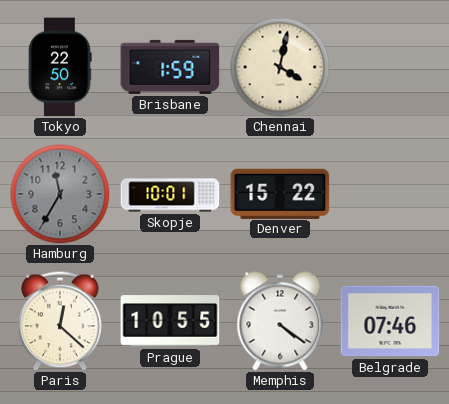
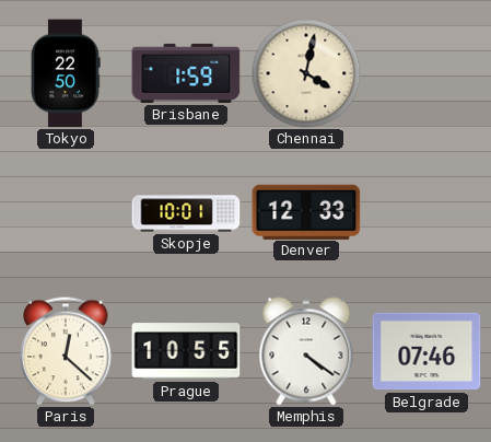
Hamburg: 11:35 -> none
Denver: 15:22 -> 12:33
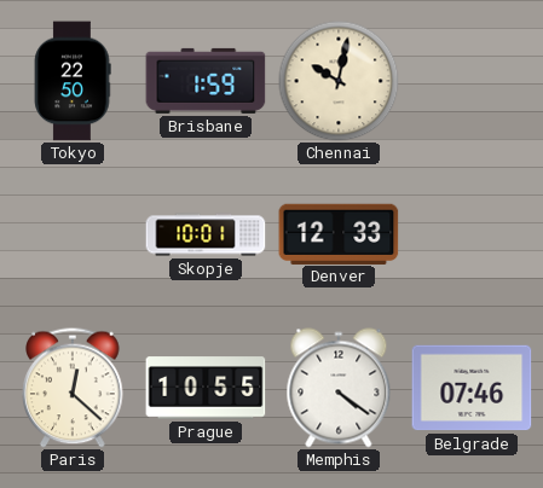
Chennai: 4:02 -> 10:02
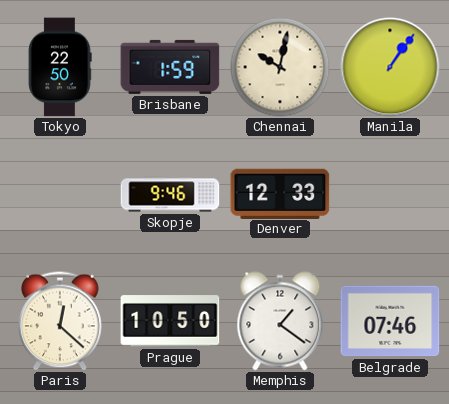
Manila: none -> 1:06
Skopje: 10:01 -> 9:46
Prague: 10:55 -> 10:50
Memphis: 4:21 -> 1:21
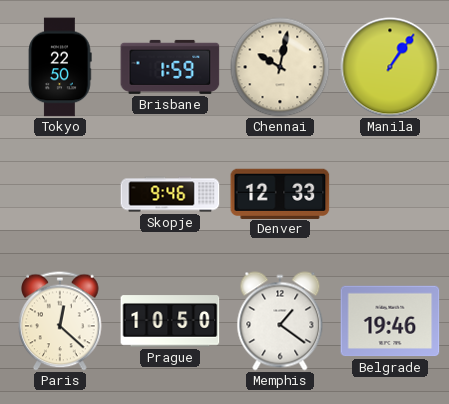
Belgrade: 07:46 -> 19:46
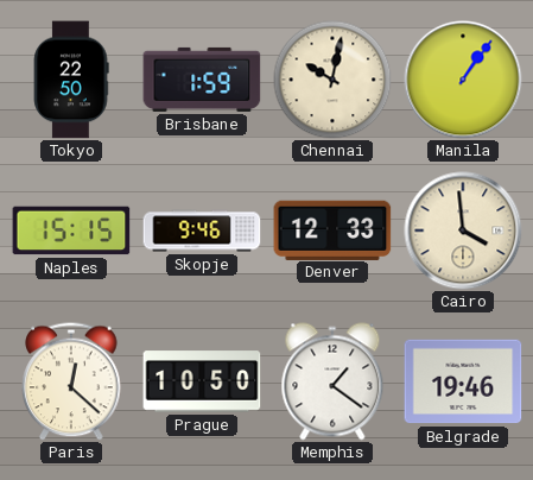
Naples: none -> 15:15
Cairo: none -> 3:59
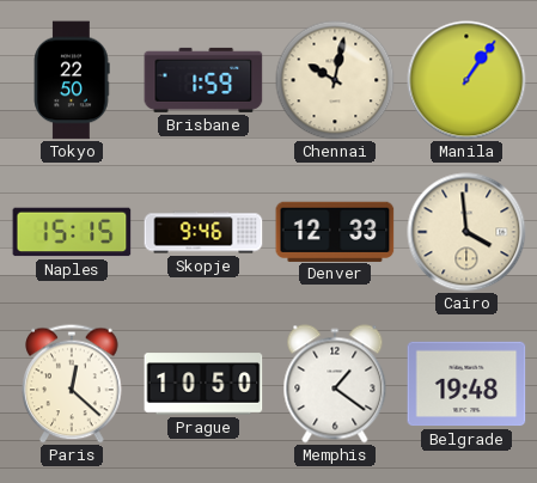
Belgrade: 19:46 -> 19:48
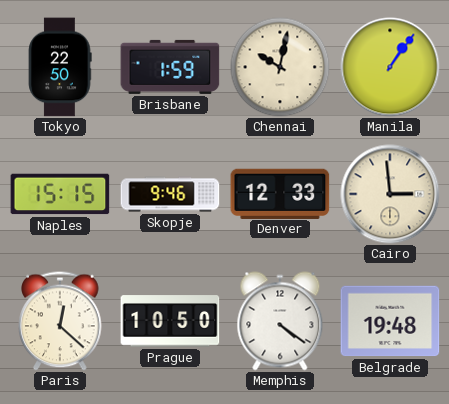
Cairo: 3:59 -> 2:59
Memphis: 1:21 -> 4:21
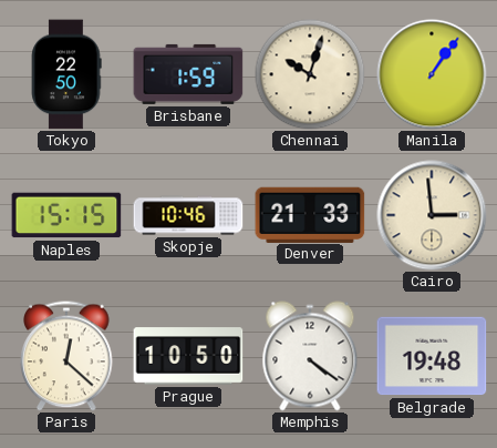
Chennai: 10:02 -> 10:03
Skopje: 9:46 -> 10:46
Denver: 12:33 -> 21:33
